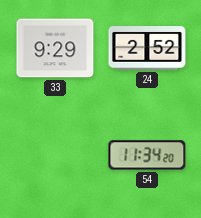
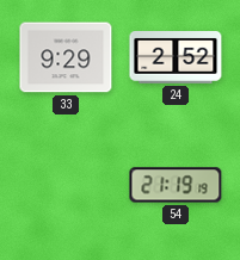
54: 11:34 -> 21:19
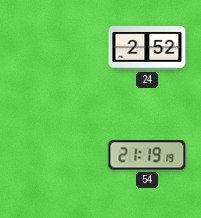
33: 9:29 -> none
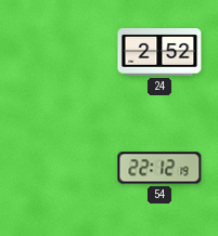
54: 21:19 -> 22:12
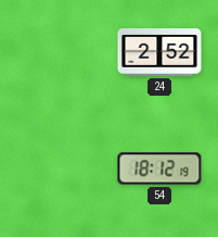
54: 22:12 -> 18:12
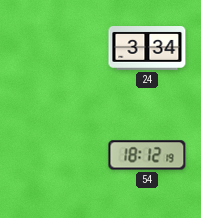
24: 2:52 -> 3:34
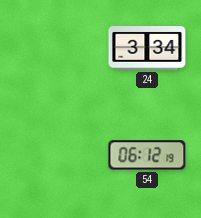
54: 18:12 -> 06:12
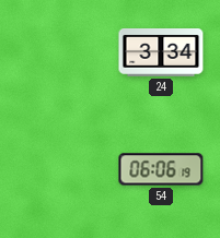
54: 06:12 -> 06:06
